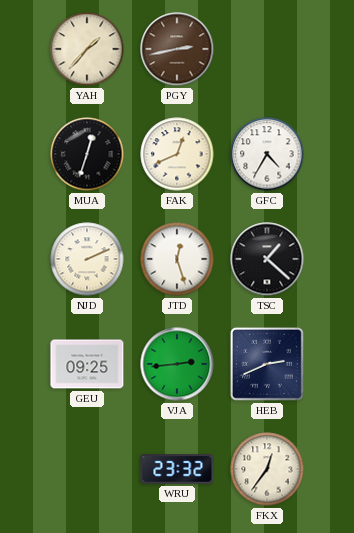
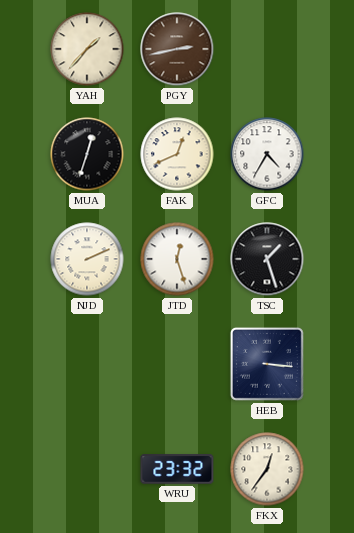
TSC: 1:22 -> 1:27
GEU: 09:25 -> none
VJA: 2:44 -> none
HEB: 2:41 -> 3:16
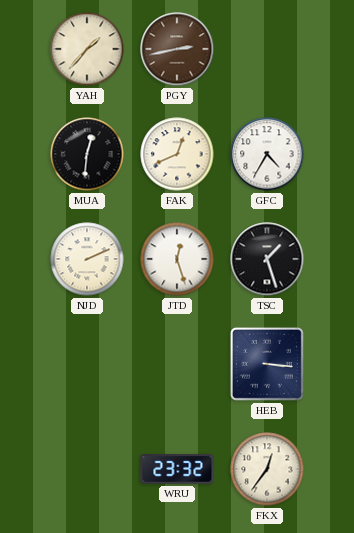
MUA: 12:33 -> 12:31
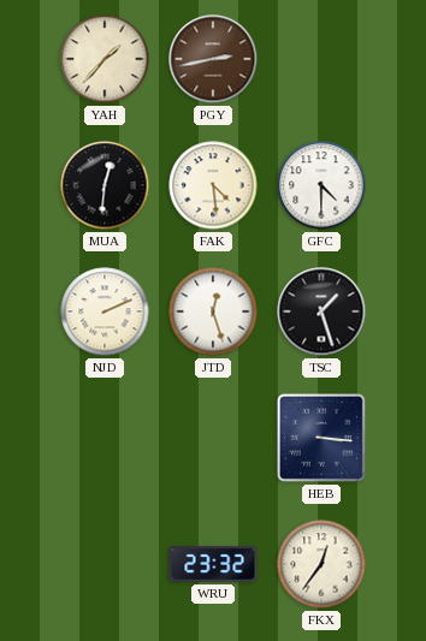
FAK: 12:41 -> 4:29
GFC: 4:35 -> 4:30
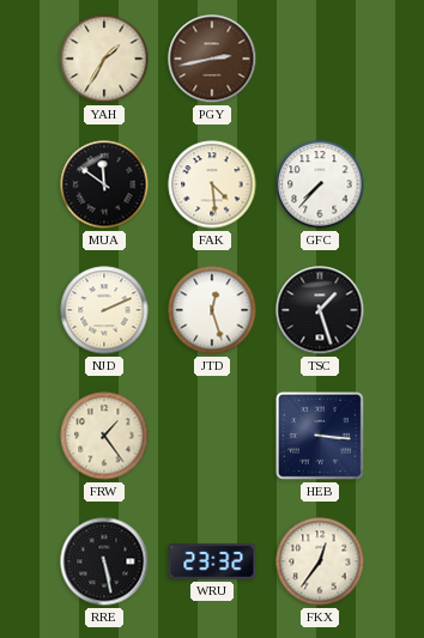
YAH: 1:37 -> 1:35
MUA: 12:31 -> 11:51
GFC: 4:30 -> 7:37
FRW: none -> 1:24
RRE: none -> 5:28
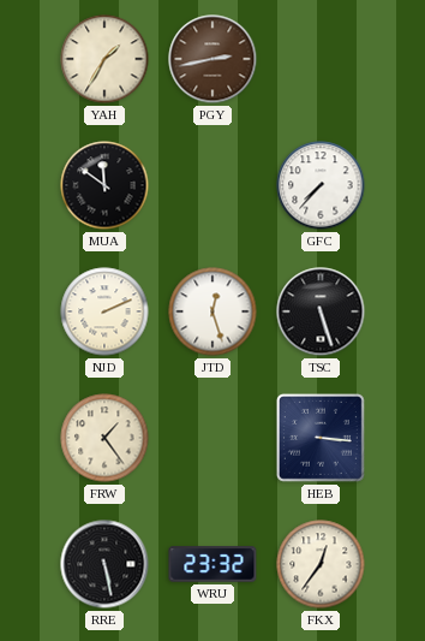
FAK: 4:29 -> none
TSC: 1:27 -> 5:27
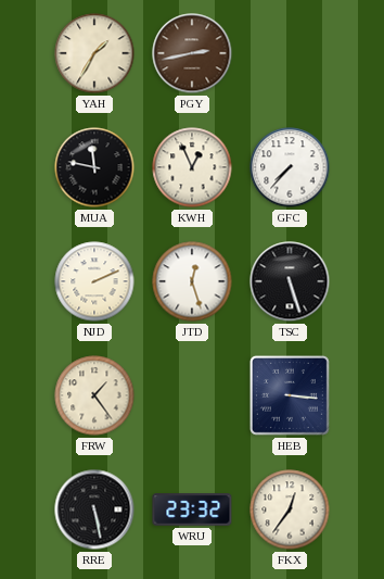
MUA: 11:51 -> 11:47
KWH: none -> 12:56
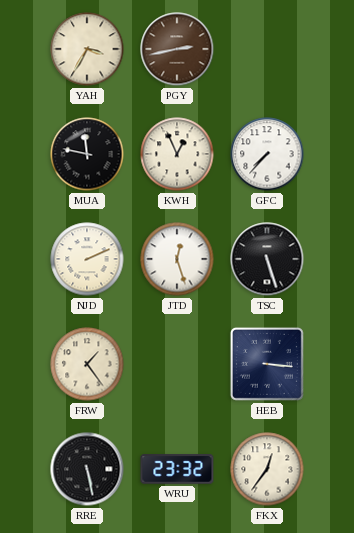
YAH: 1:35 -> 3:35
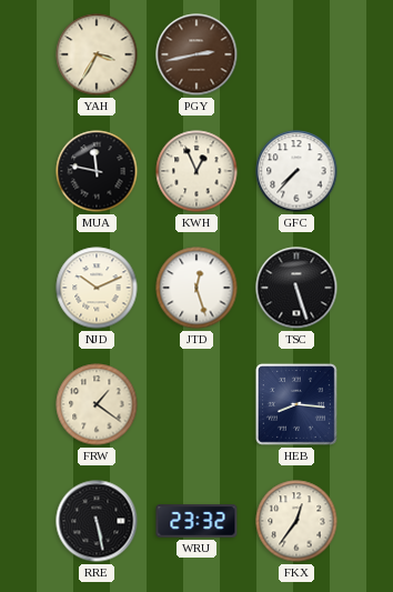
NJD: 2:11 -> 10:11
FRW: 1:24 -> 1:21
HEB: 3:16 -> 8:16
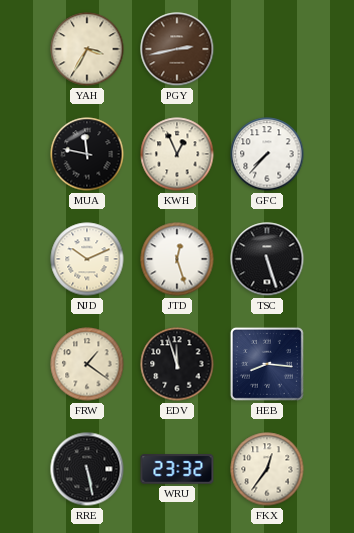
EDV: none -> 11:57
